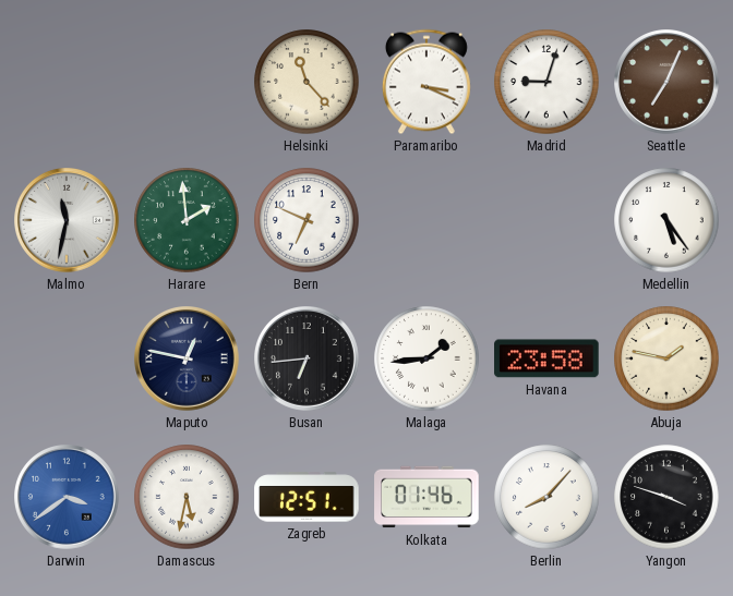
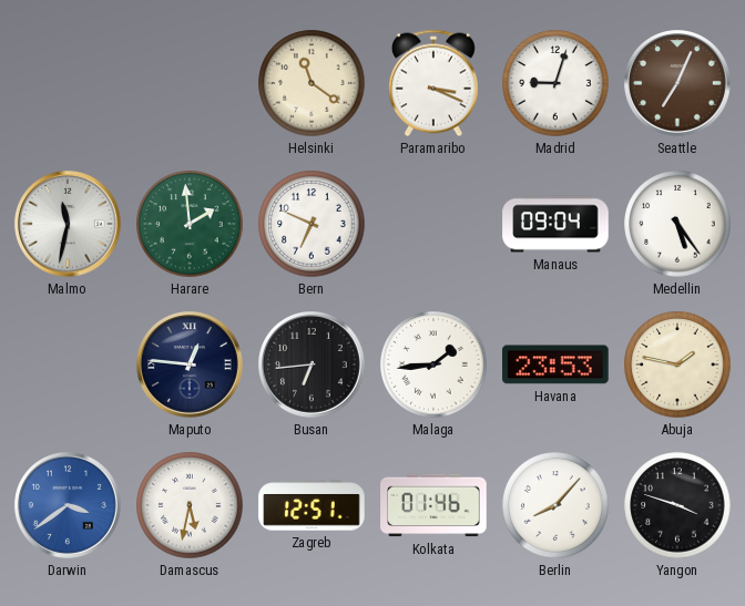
Helsinki: 11:23 -> 11:21
Manaus: none -> 09:04
Maputo: 12:47 -> 12:46
Havana: 23:58 -> 23:53
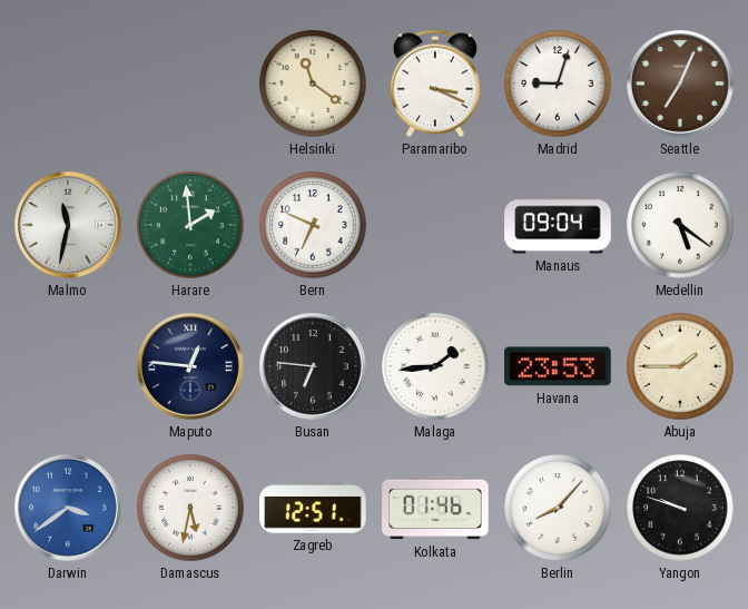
Medellin: 5:24 -> 5:21
Busan: 6:44 -> 6:46
Abuja: 1:47 -> 1:45
Yangon: 3:48 -> 9:48
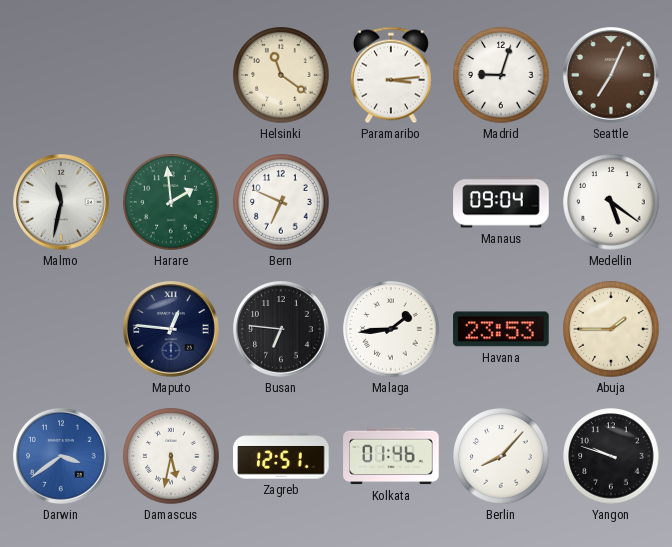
Paramaribo: 3:19 -> 3:14
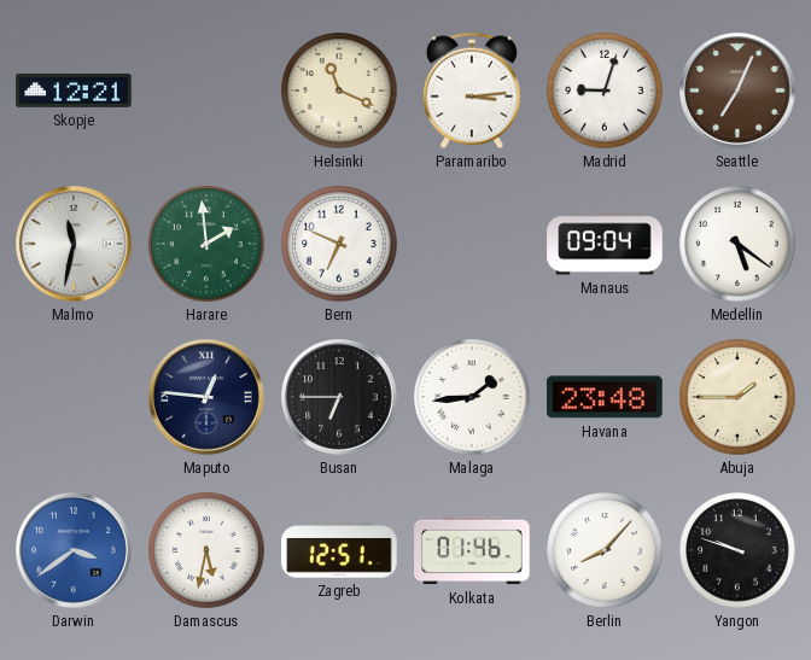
Skopje: none -> 12:21
Helsinki: 11:21 -> 11:19
Busan: 6:46 -> 6:45
Havana: 23:53 -> 23:48
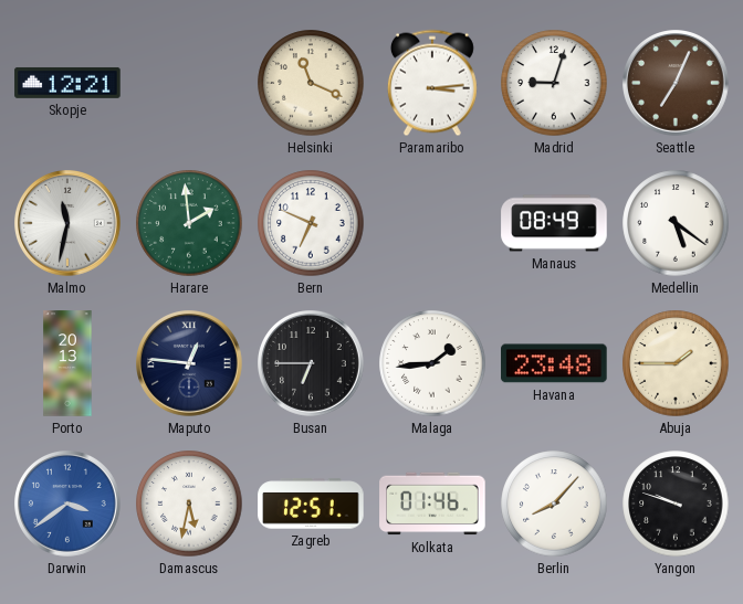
Manaus: 09:04 -> 08:49
Porto: none -> 20:13
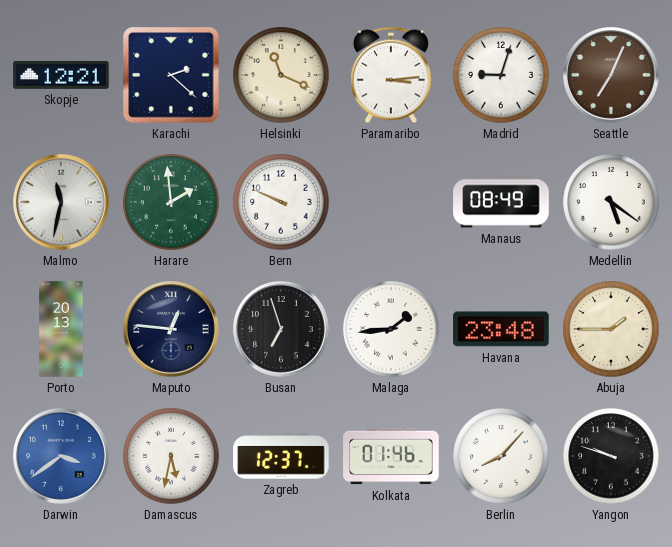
Karachi: none -> 2:22
Bern: 6:49 -> 9:49
Busan: 6:45 -> 6:57
Zagreb: 12:51 -> 12:37
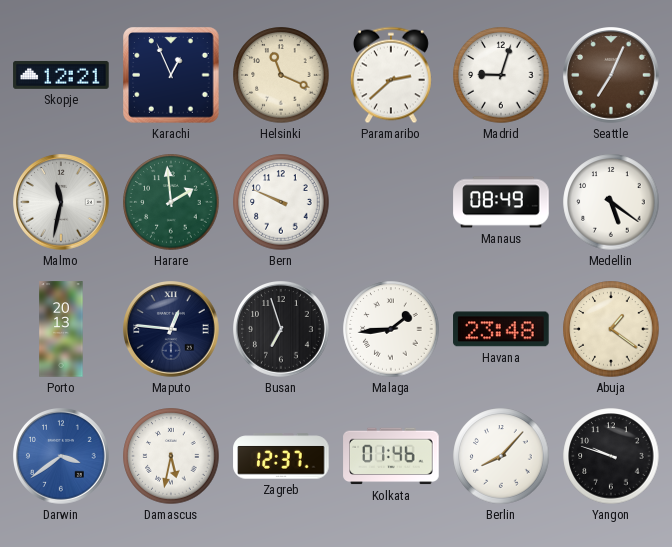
Karachi: 2:22 -> 12:56
Paramaribo: 3:14 -> 2:38
Abuja: 1:45 -> 1:21
